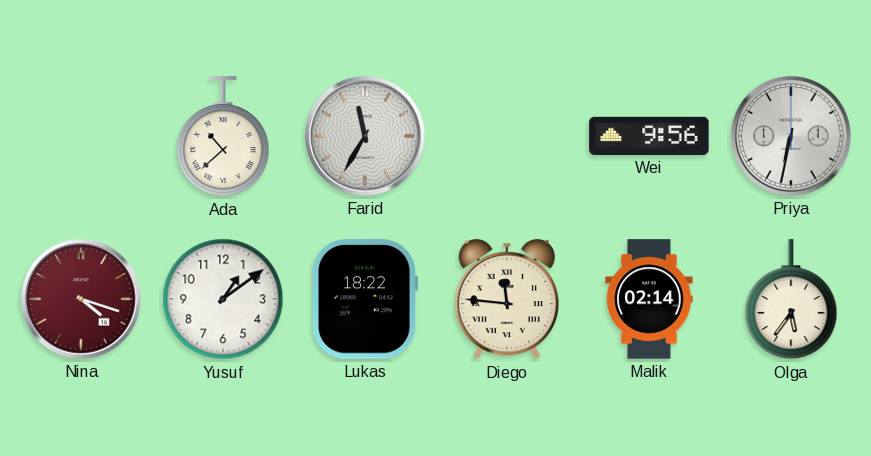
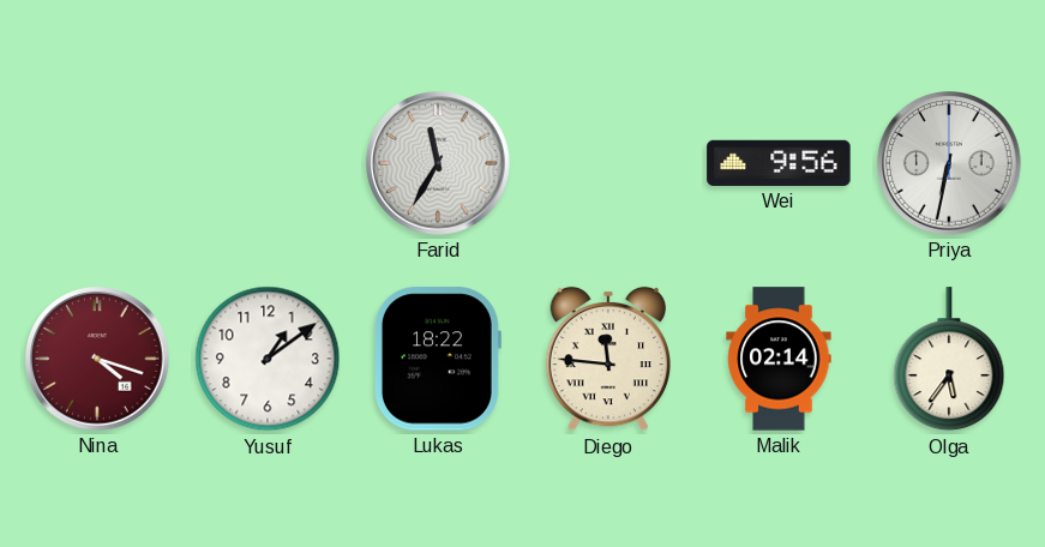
Ada: 10:38 -> none
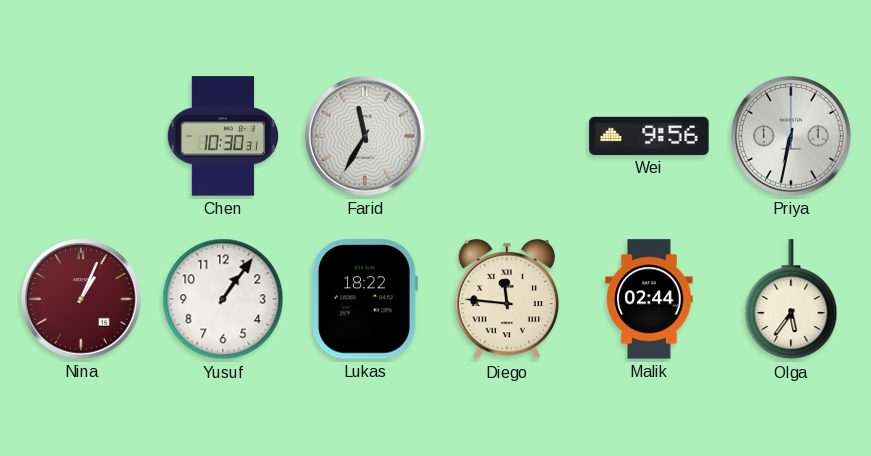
Chen: none -> 10:30
Nina: 4:18 -> 1:04
Yusuf: 1:09 -> 1:06
Malik: 02:14 -> 02:44
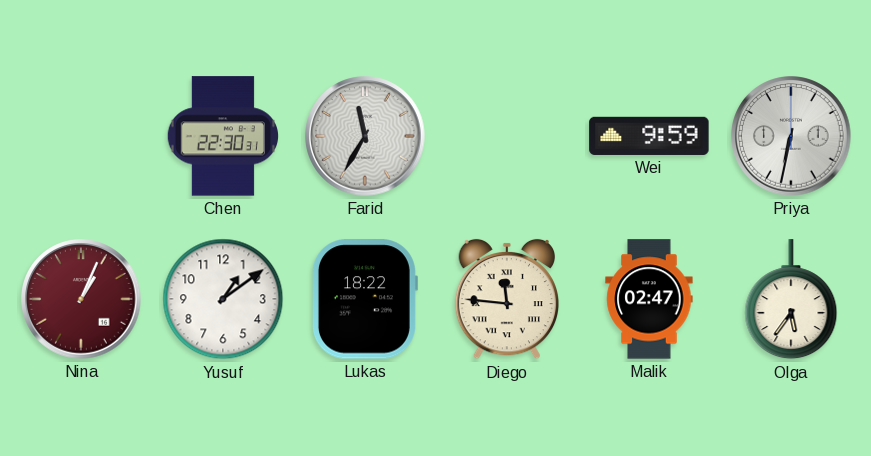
Chen: 10:30 -> 22:30
Wei: 9:56 -> 9:59
Yusuf: 1:06 -> 1:09
Malik: 02:44 -> 02:47
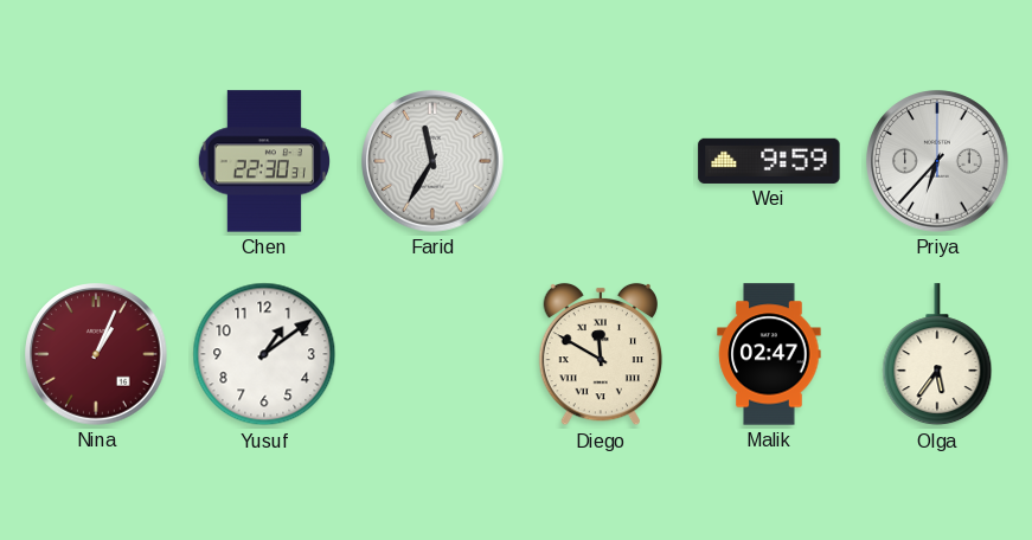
Priya: 6:32 -> 6:37
Lukas: 18:22 -> none
Diego: 11:46 -> 11:50
